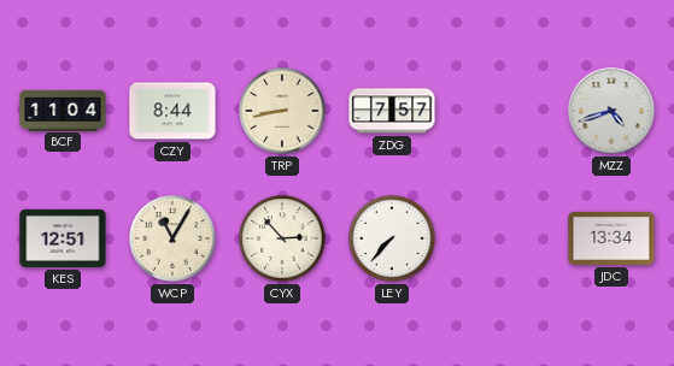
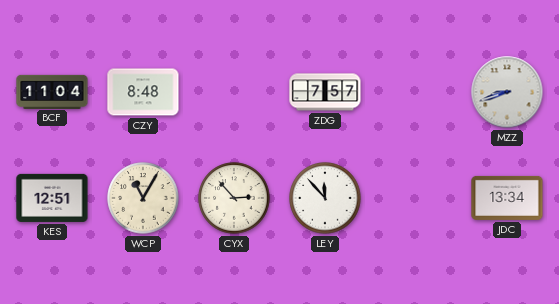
CZY: 8:44 -> 8:48
TRP: 8:43 -> none
MZZ: 4:42 -> 8:42
LEY: 7:37 -> 11:53
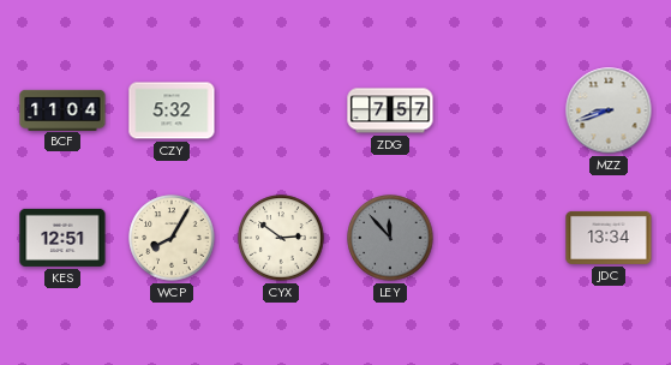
CZY: 8:48 -> 5:32
WCP: 11:05 -> 8:05
CYX: 2:53 -> 2:51
LEY dial: white -> grey
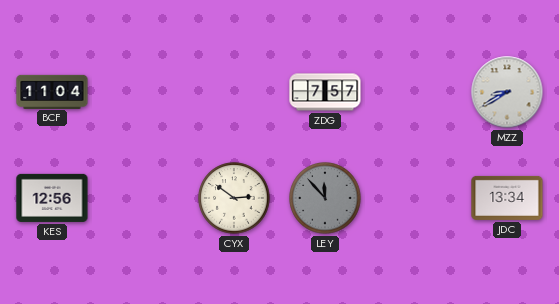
CZY: 5:32 -> none
MZZ: 8:42 -> 8:40
KES: 12:51 -> 12:56
WCP: 8:05 -> none
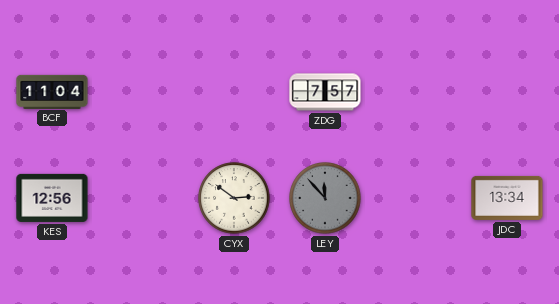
MZZ: 8:40 -> none
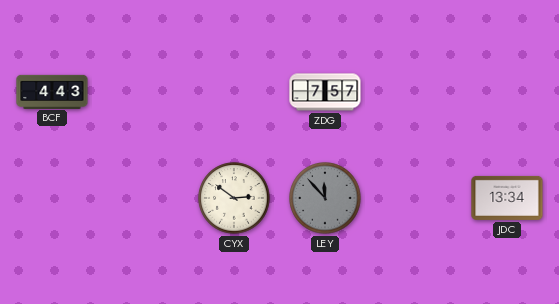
BCF: 11:04 -> 4:43
KES: 12:56 -> none
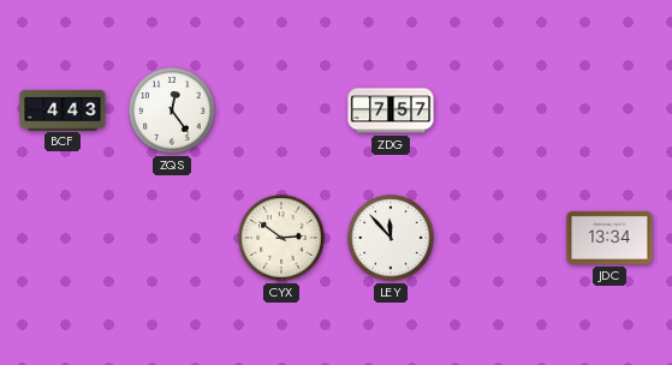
ZQS: none -> 12:24
LEY dial: grey -> white
